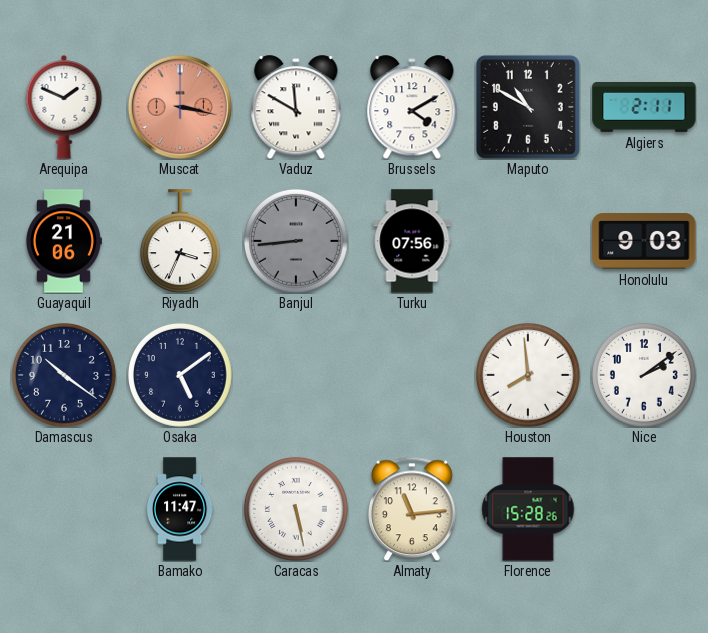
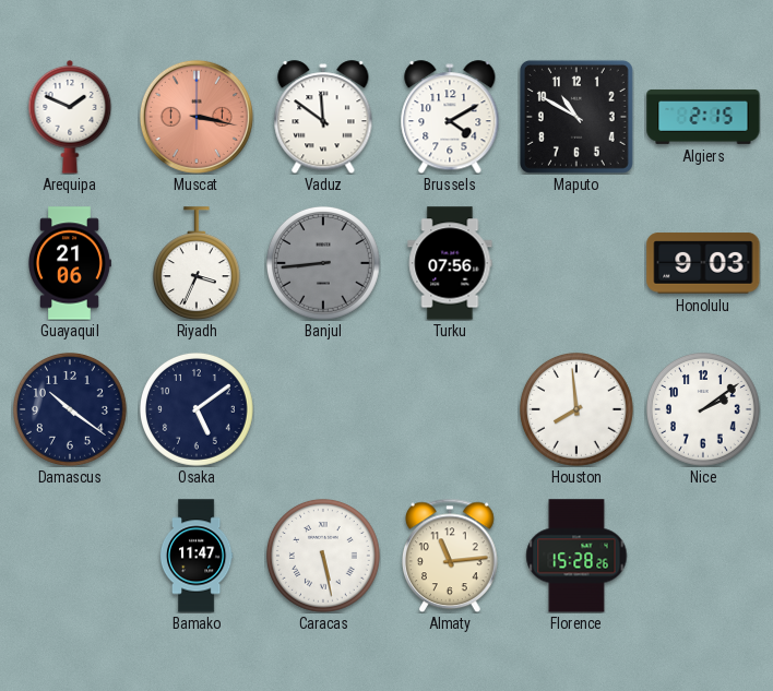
Vaduz: 11:50 -> 11:51
Algiers: 2:11 -> 2:15
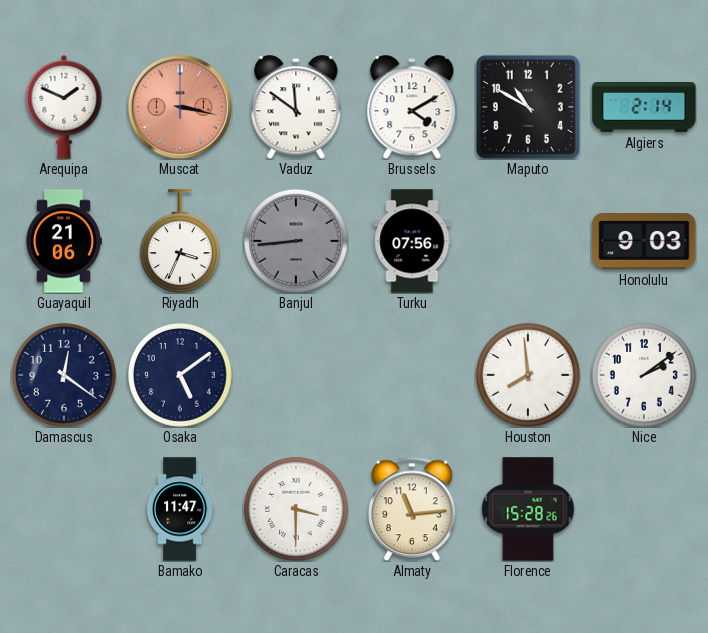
Algiers: 2:15 -> 2:14
Damascus: 10:21 -> 12:21
Caracas: 5:28 -> 3:30
